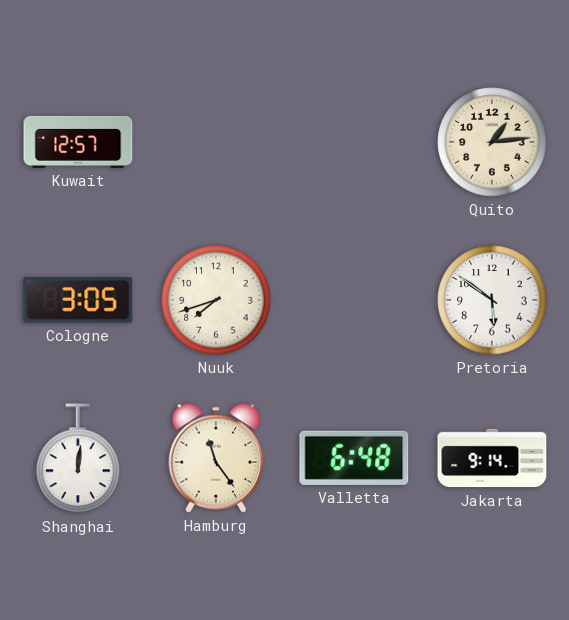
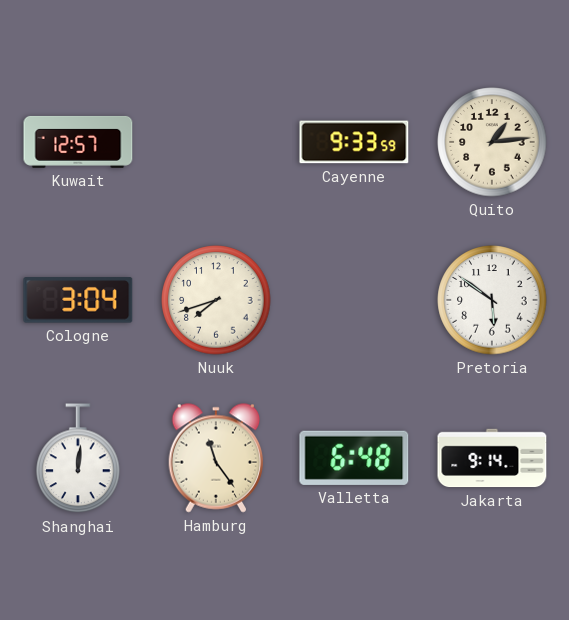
Cayenne: none -> 9:33
Cologne: 3:05 -> 3:04
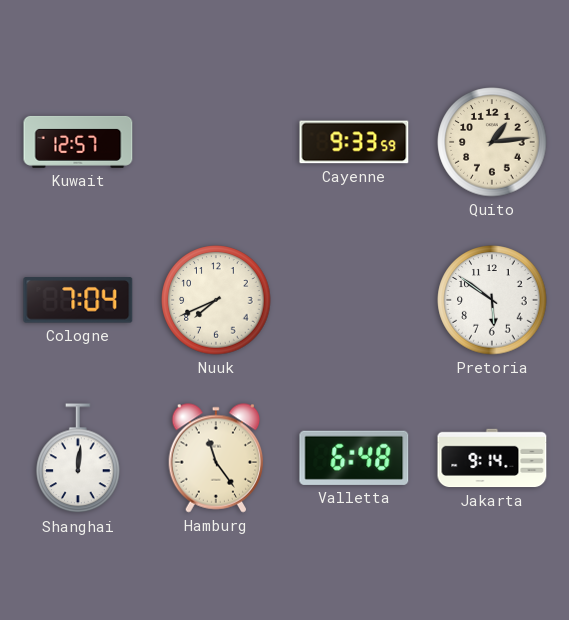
Cologne: 3:04 -> 7:04
Nuuk: 7:42 -> 7:41
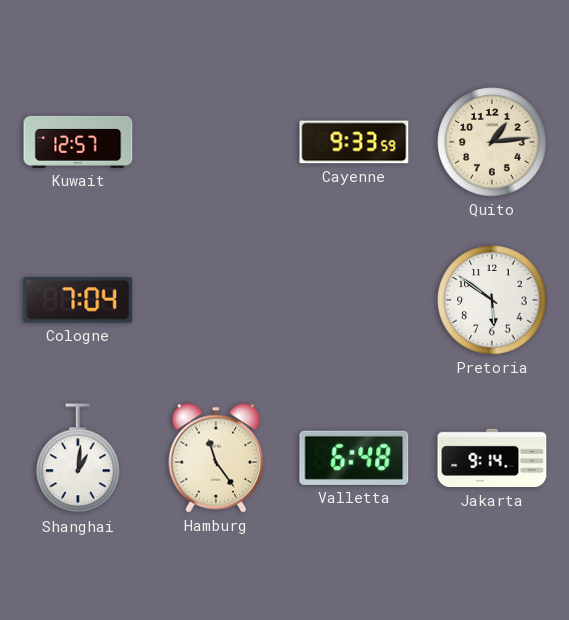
Nuuk: 7:41 -> none
Shanghai: 12:01 -> 1:01
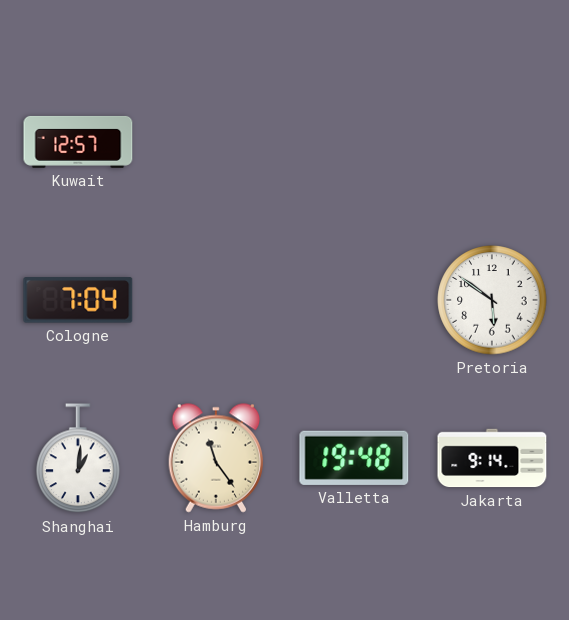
Cayenne: 9:33 -> none
Quito: 1:14 -> none
Valletta: 6:48 -> 19:48
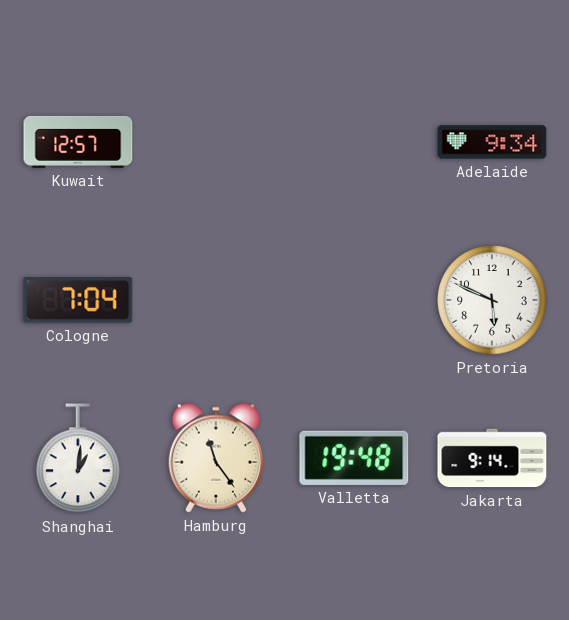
Adelaide: none -> 9:34
Pretoria: 5:51 -> 5:49
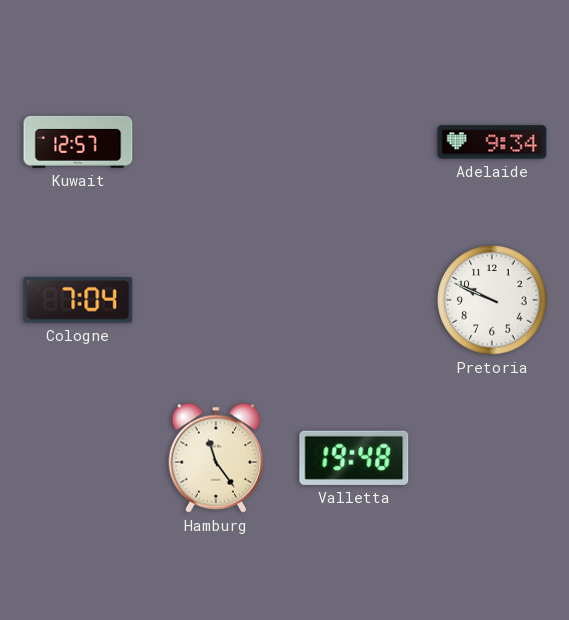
Pretoria: 5:49 -> 9:49
Shanghai: 1:01 -> none
Jakarta: 9:14 -> none
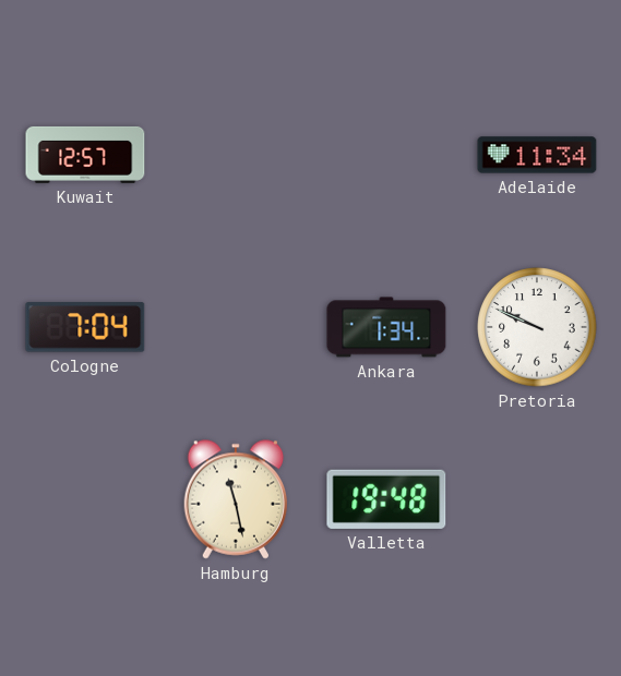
Adelaide: 9:34 -> 11:34
Ankara: none -> 1:34
Hamburg: 11:24 -> 11:28
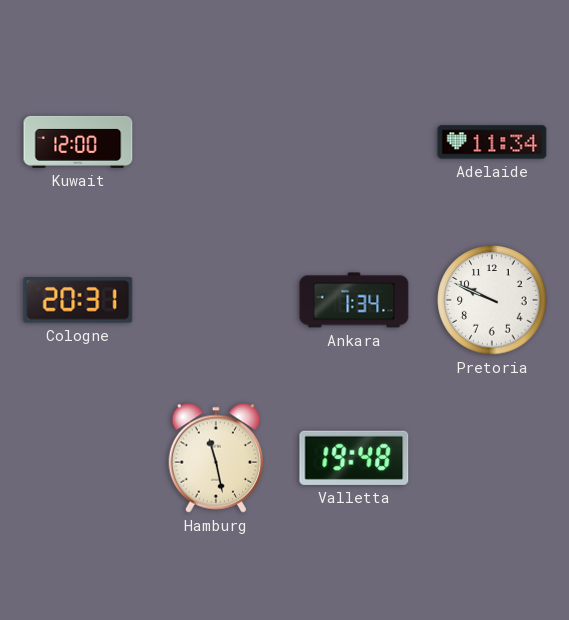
Kuwait: 12:57 -> 12:00
Cologne: 7:04 -> 20:31
